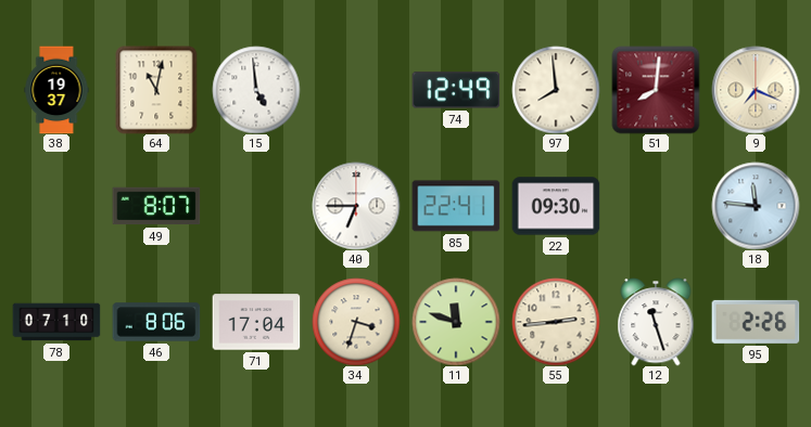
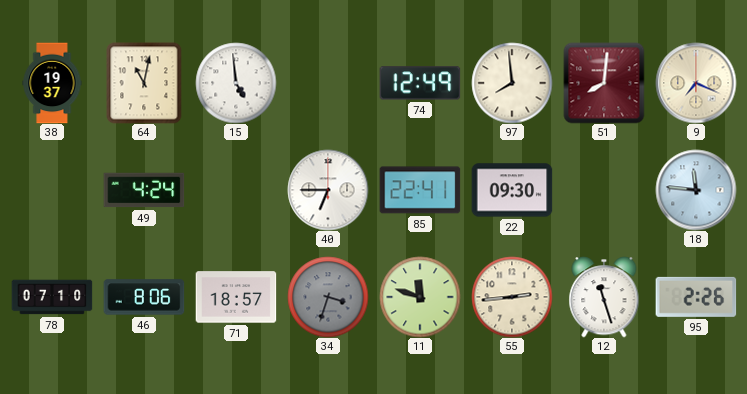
49: 8:07 -> 4:24
71: 17:04 -> 18:57
34 dial: cream -> grey
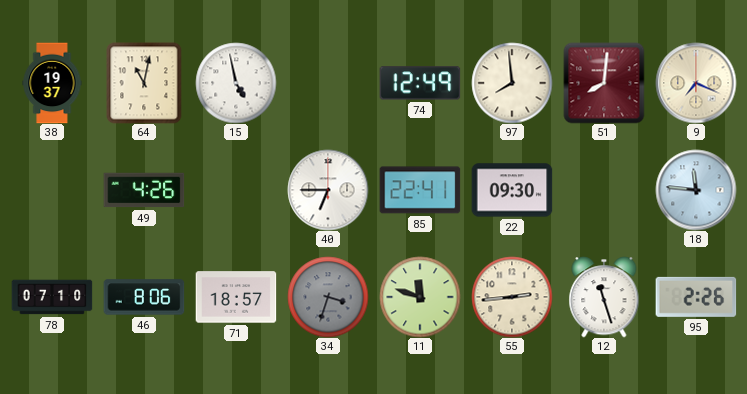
15: 4:59 -> 4:58
49: 4:24 -> 4:26
